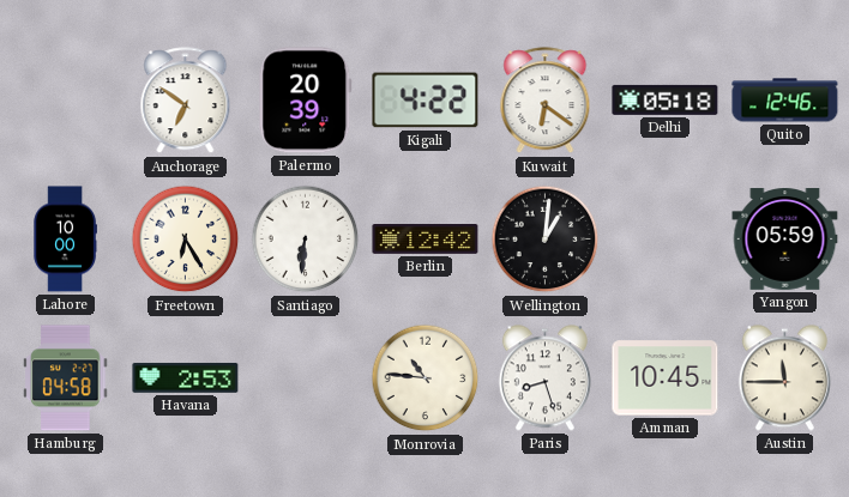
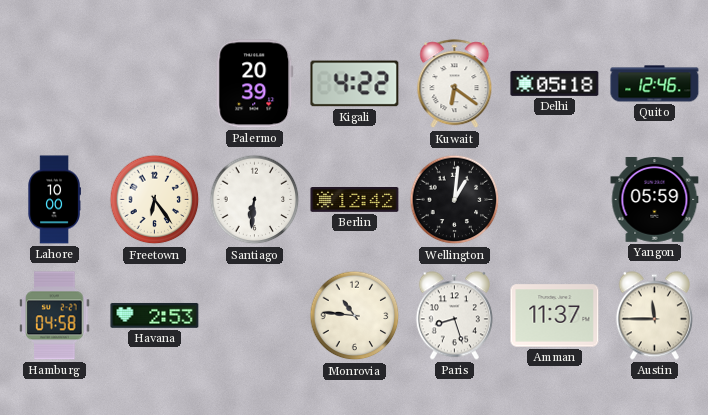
Anchorage: 6:51 -> none
Freetown: 6:25 -> 6:24
Amman: 10:45 -> 11:37
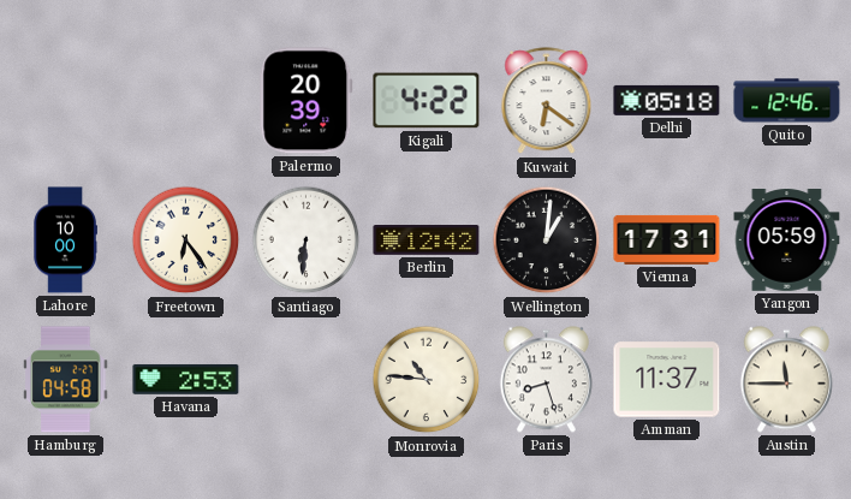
Vienna: none -> 17:31
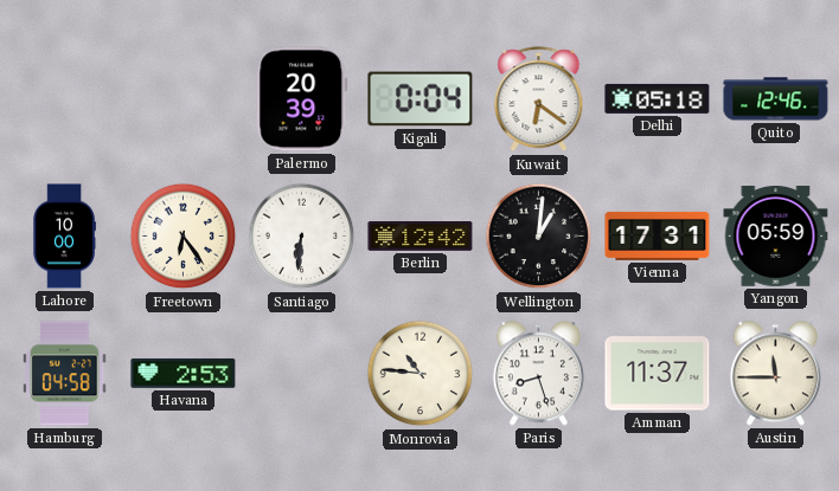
Kigali: 4:22 -> 0:04
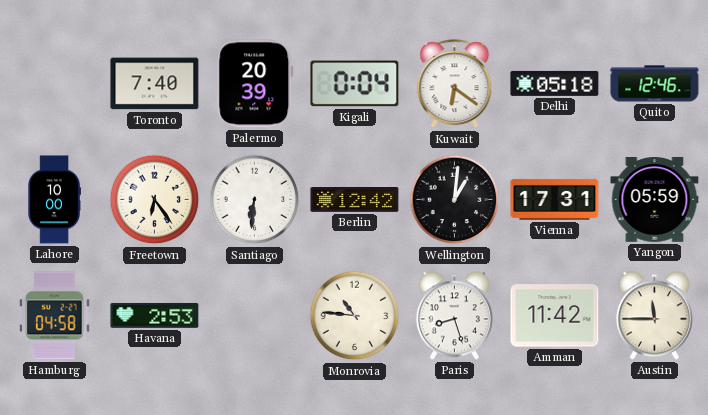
Toronto: none -> 7:40
Amman: 11:37 -> 11:42
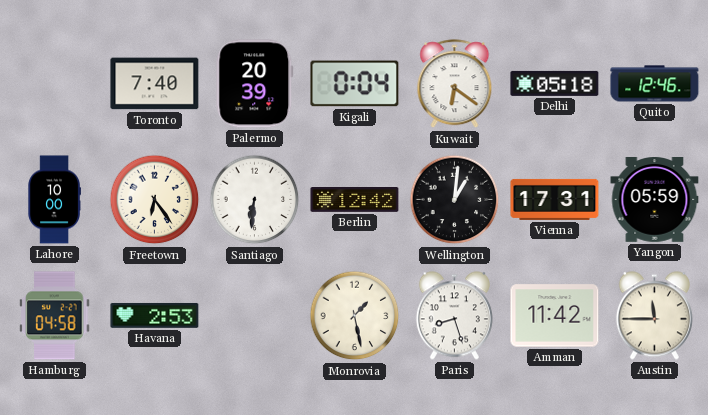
Monrovia: 10:46 -> 1:28
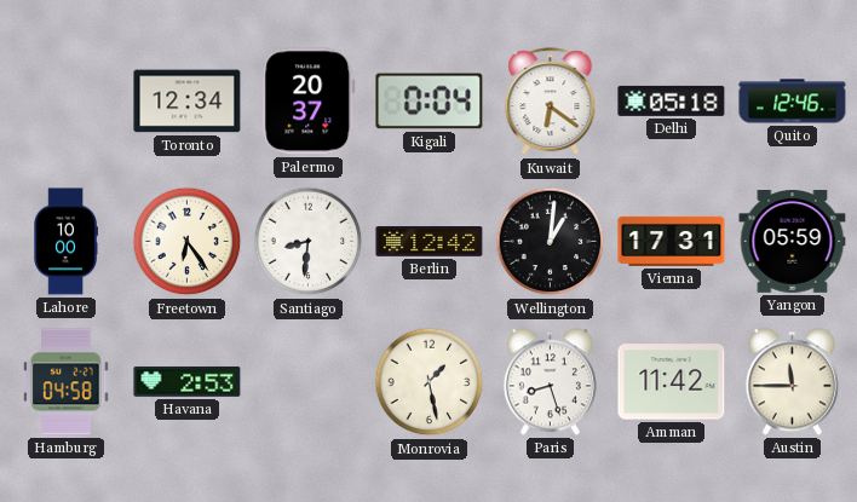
Toronto: 7:40 -> 12:34
Palermo: 20:39 -> 20:37
Santiago: 6:31 -> 8:31
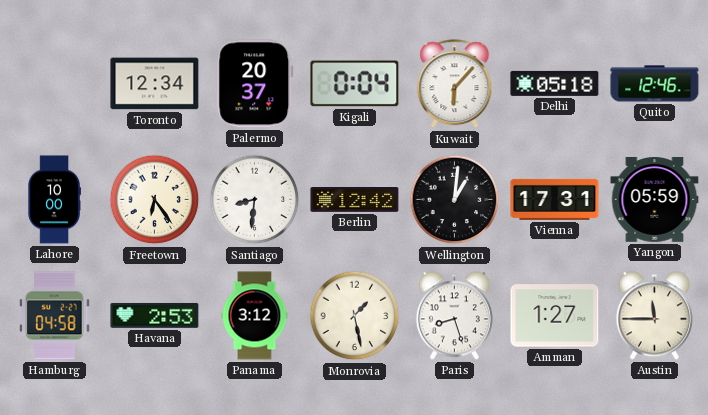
Kuwait: 6:21 -> 6:07
Panama: none -> 3:12
Amman: 11:42 -> 1:27
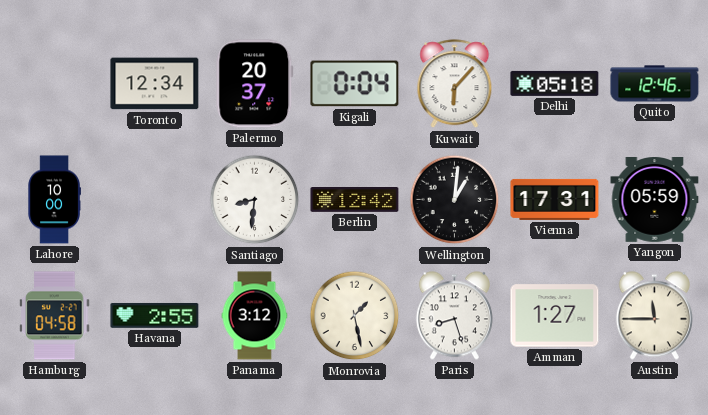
Freetown: 6:24 -> none
Havana: 2:53 -> 2:55
